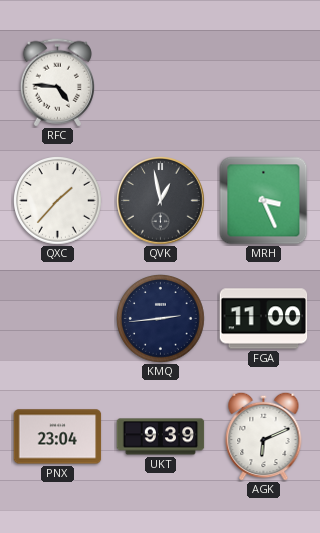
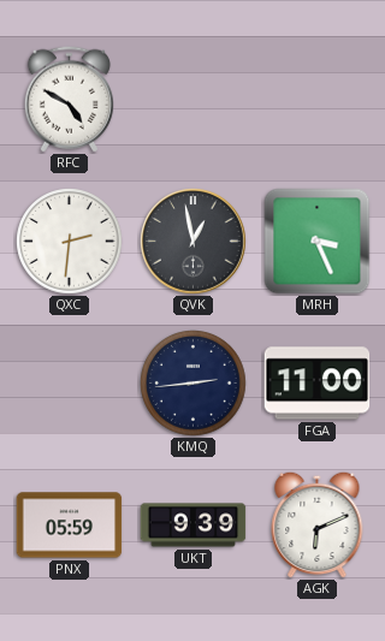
RFC: 4:46 -> 4:50
QXC: 1:37 -> 2:31
PNX: 23:04 -> 05:59
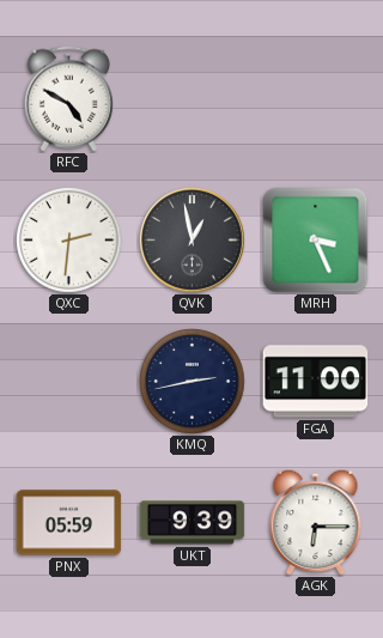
KMQ: 2:44 -> 2:43
AGK: 6:11 -> 6:15
